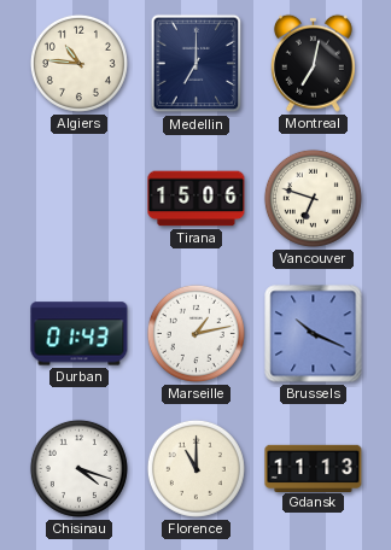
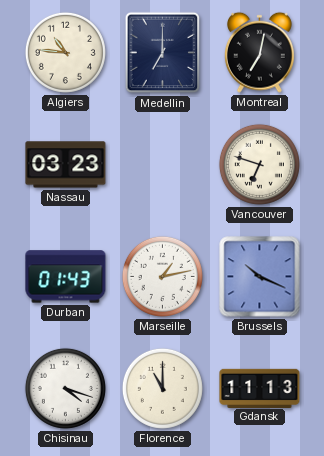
Nassau: none -> 03:23
Tirana: 15:06 -> none
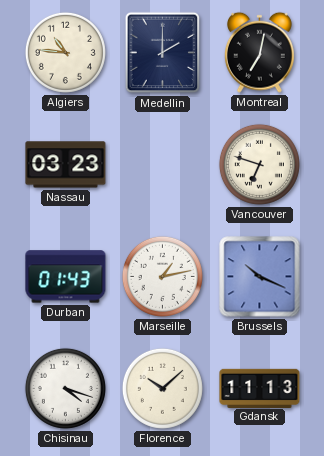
Medellin: 7:00 -> 2:00
Florence: 11:00 -> 10:08
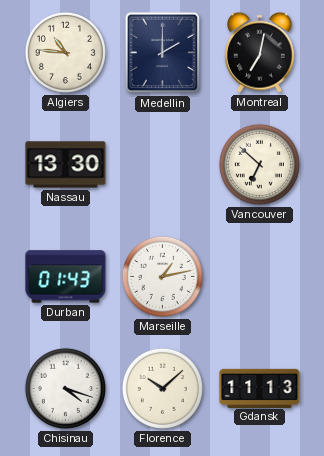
Nassau: 03:23 -> 13:30
Vancouver: 6:48 -> 6:52
Brussels: 10:19 -> none
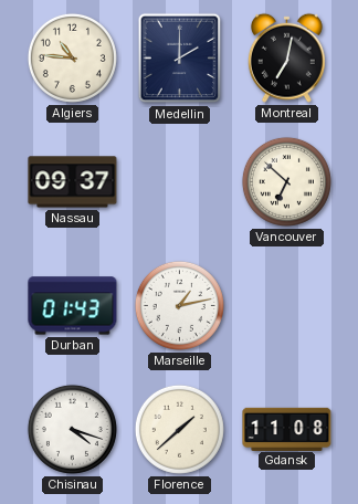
Nassau: 13:30 -> 09:37
Florence: 10:08 -> 1:38
Gdansk: 11:13 -> 11:08
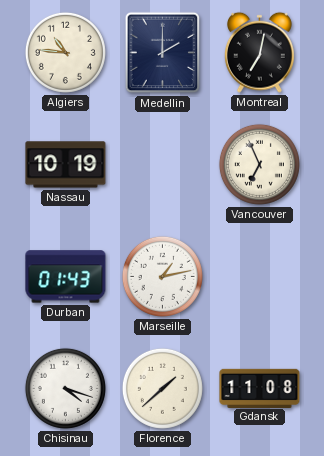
Nassau: 09:37 -> 10:19
Vancouver: 6:52 -> 6:56
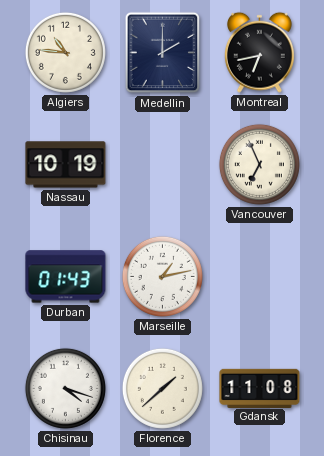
Montreal: 7:02 -> 6:43
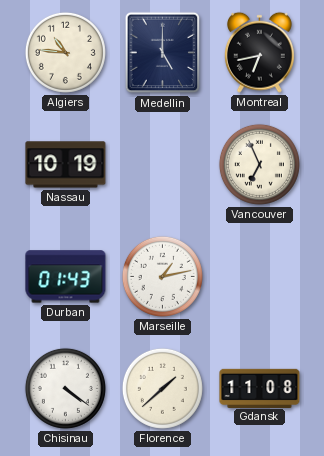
Medellin: 2:00 -> 5:00
Chisinau: 4:18 -> 4:21
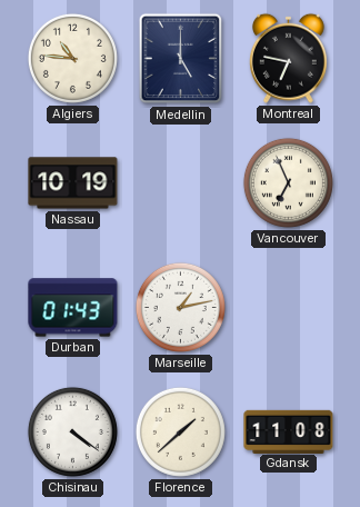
Montreal: 6:43 -> 6:47
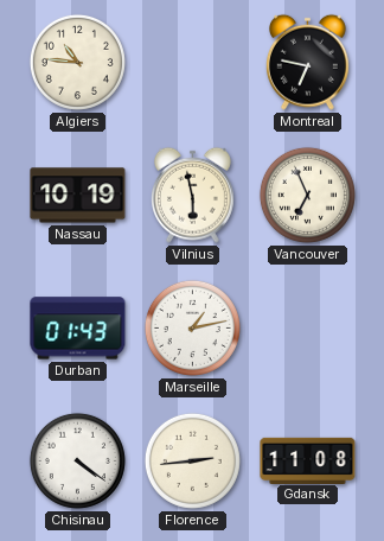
Medellin: 5:00 -> none
Vilnius: none -> 5:58
Florence: 1:38 -> 2:44
